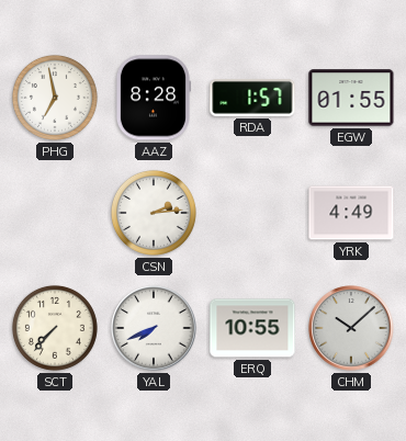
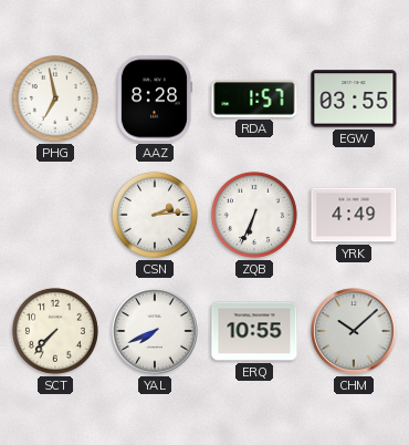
EGW: 01:55 -> 03:55
ZQB: none -> 6:34
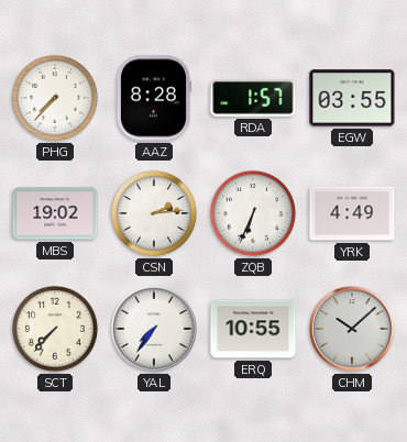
PHG: 6:58 -> 7:37
MBS: none -> 19:02
YAL: 7:41 -> 7:36
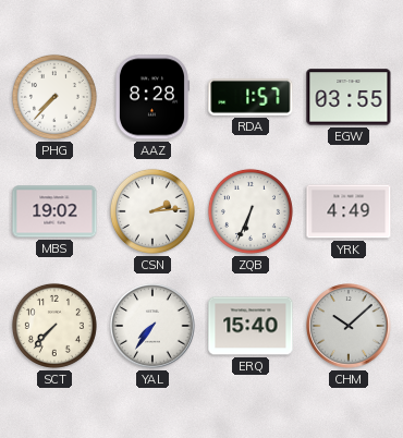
ERQ: 10:55 -> 15:40
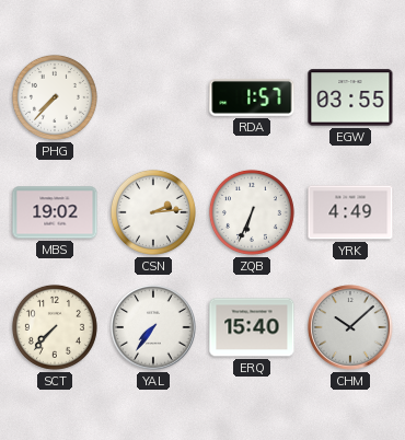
AAZ: 8:28 -> none
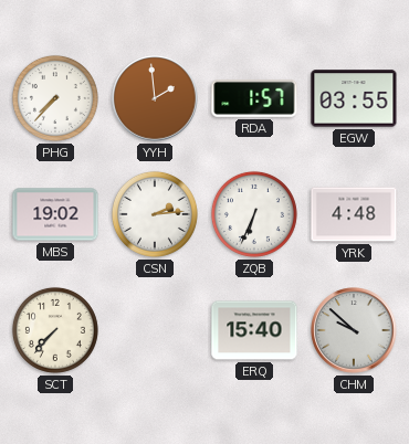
YYH: none -> 1:59
YRK: 4:49 -> 4:48
YAL: 7:36 -> none
CHM: 10:08 -> 9:52
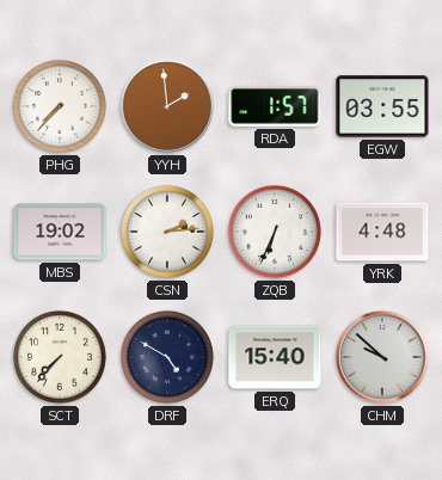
DRF: none -> 4:50
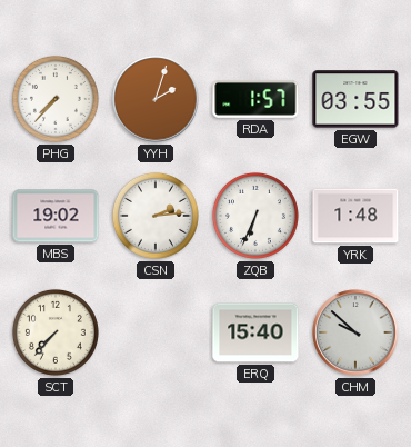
YYH: 1:59 -> 2:03
YRK: 4:48 -> 1:48
DRF: 4:50 -> none
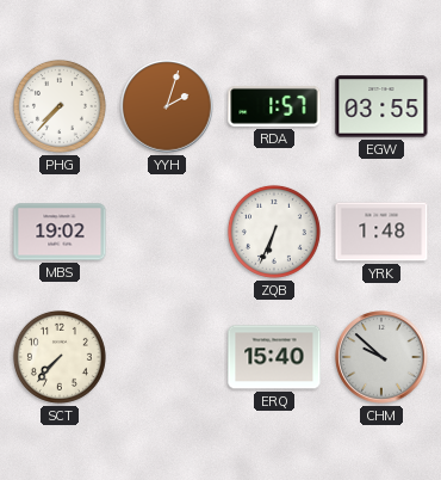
CSN: 2:14 -> none
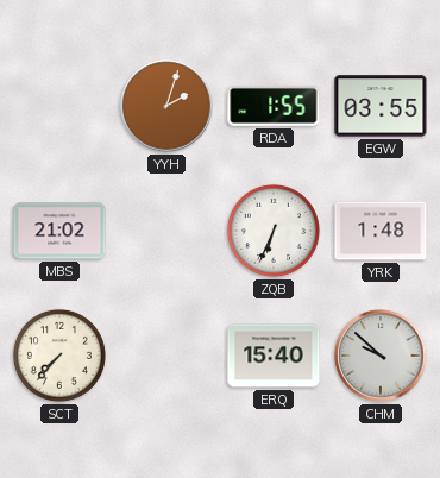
PHG: 7:37 -> none
RDA: 1:57 -> 1:55
MBS: 19:02 -> 21:02
